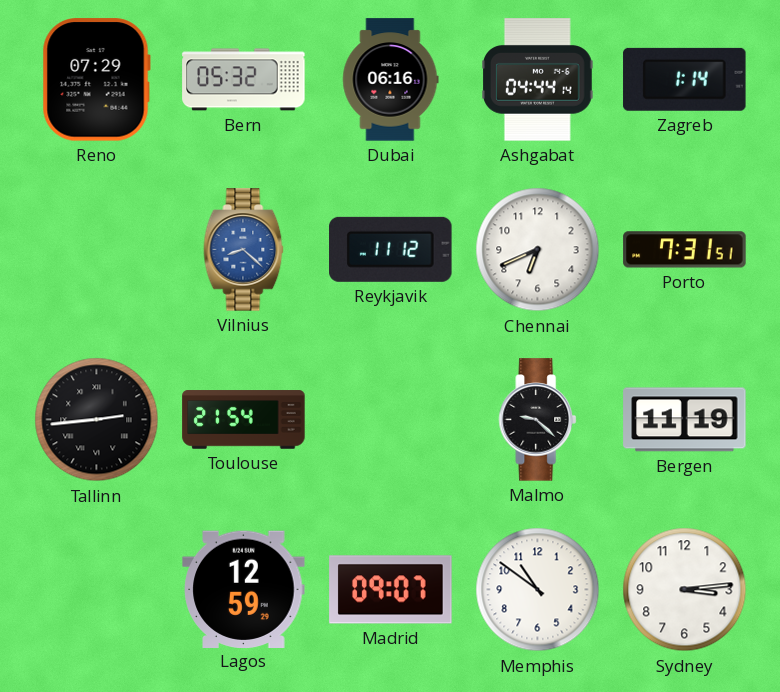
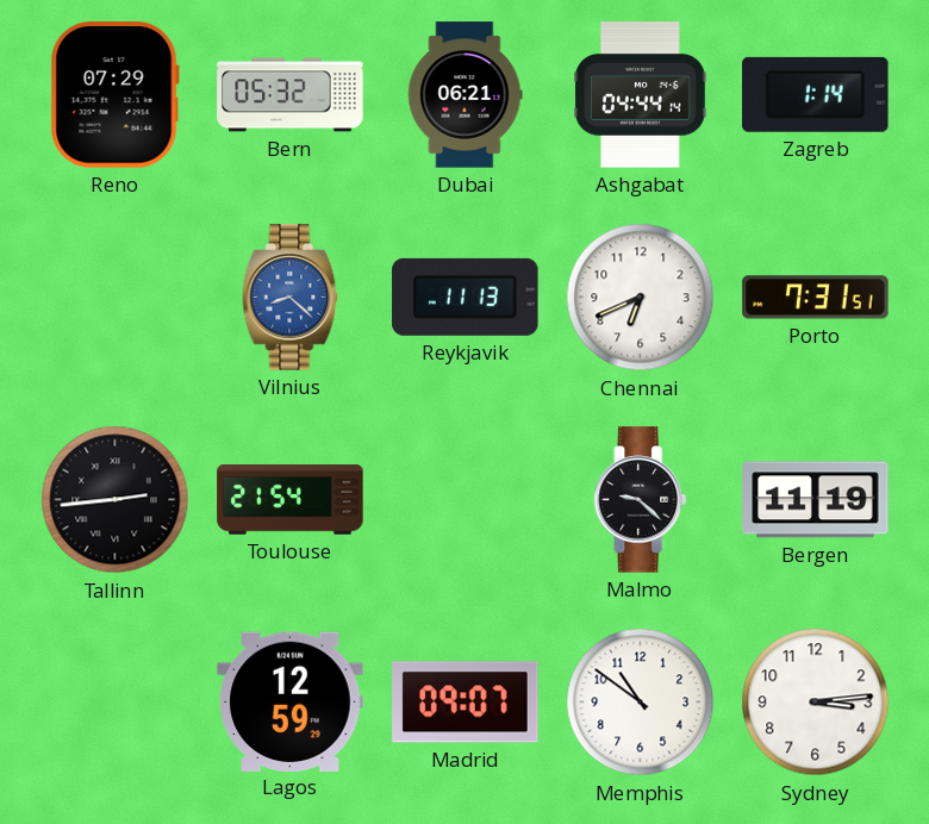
Dubai: 06:16 -> 06:21
Reykjavik: 11:12 -> 11:13
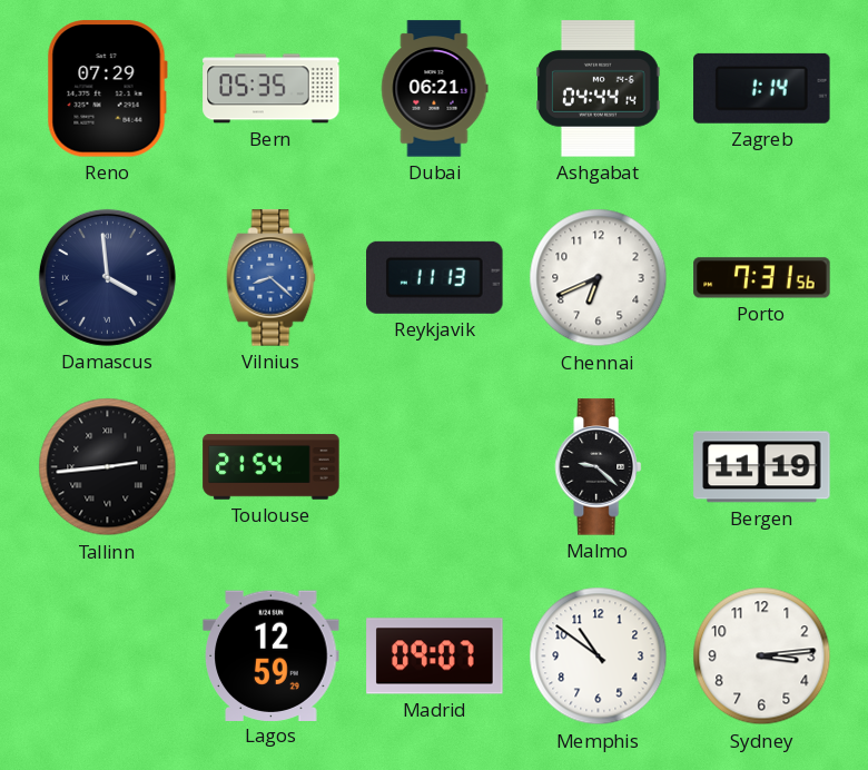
Bern: 05:32 -> 05:35
Damascus: none -> 3:59
Porto: 7:31:51 -> 7:31:56
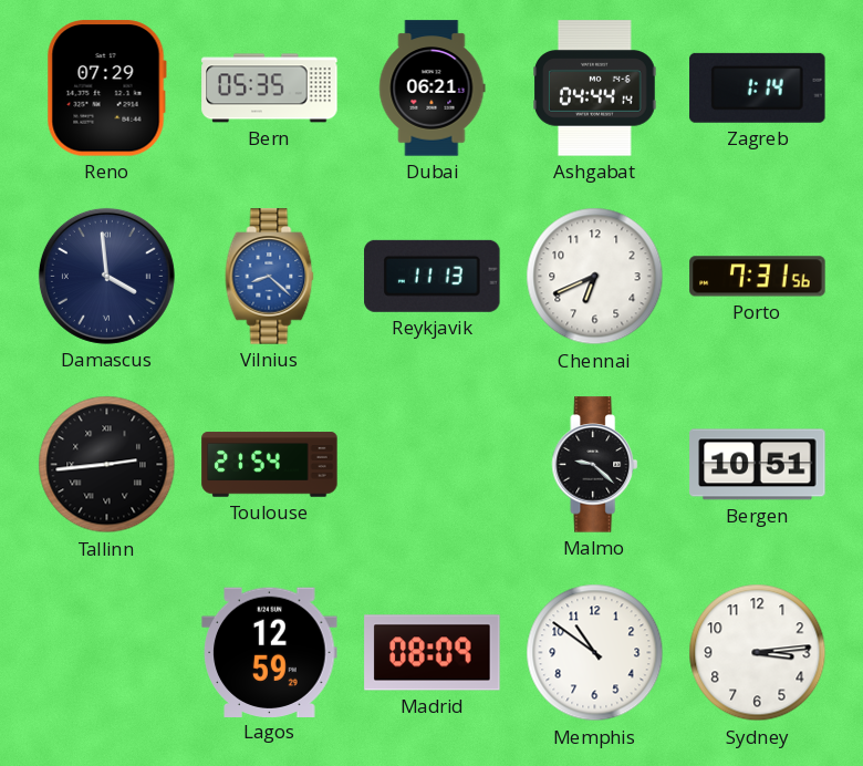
Bergen: 11:19 -> 10:51
Madrid: 09:07 -> 08:09
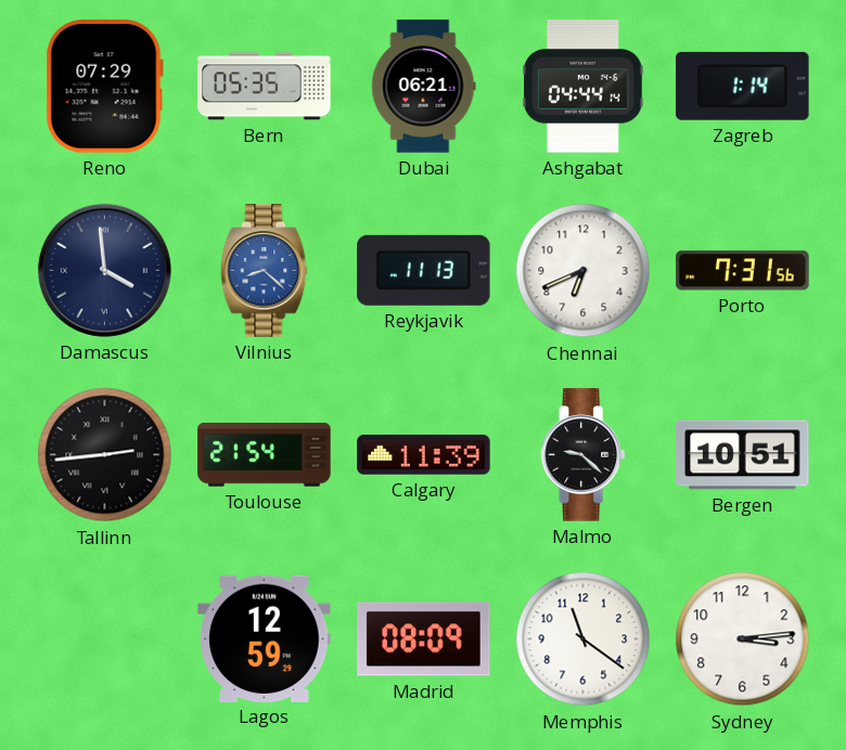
Calgary: none -> 11:39
Memphis: 10:51 -> 11:21
